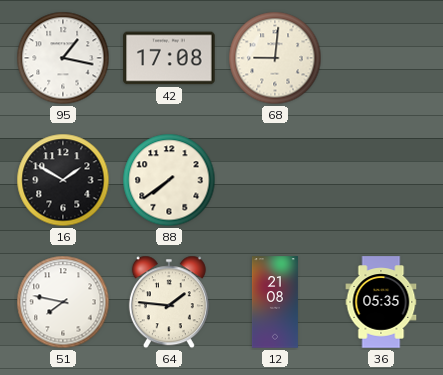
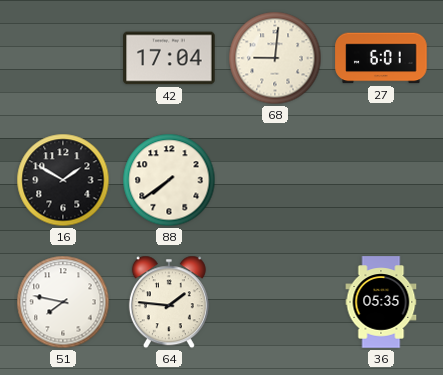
95: 1:17 -> none
42: 17:08 -> 17:04
27: none -> 6:01
12: 21:08 -> none
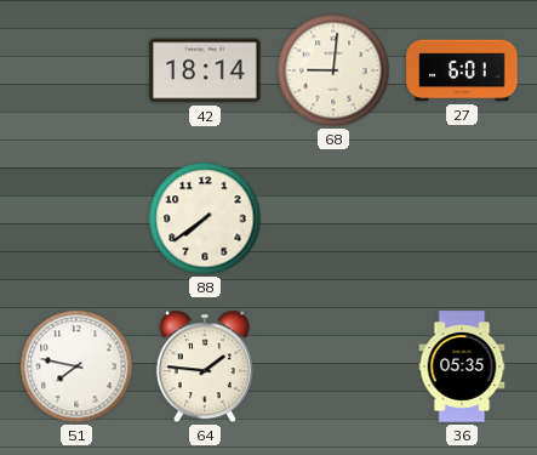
42: 17:04 -> 18:14
16: 1:50 -> none
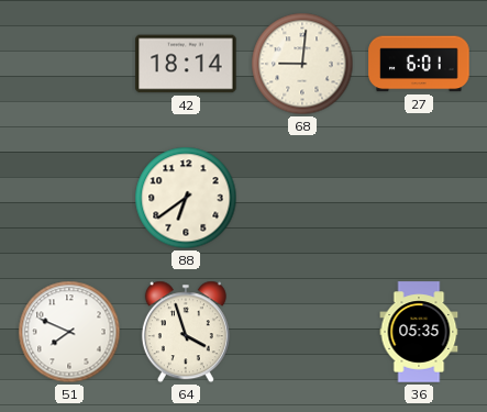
88: 7:39 -> 6:39
51: 7:47 -> 7:49
64: 1:46 -> 3:57
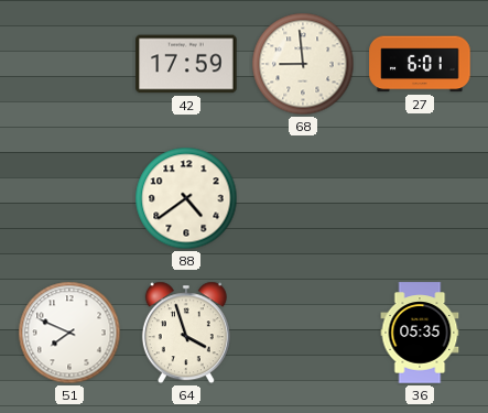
42: 18:14 -> 17:59
68: 9:01 -> 8:59
88: 6:39 -> 4:39
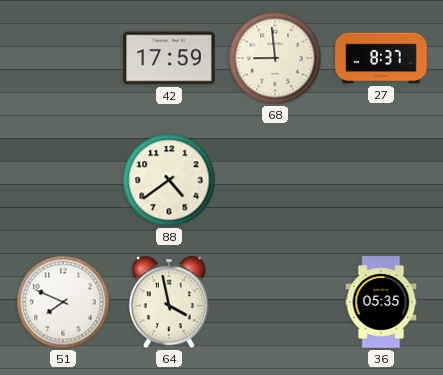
27: 6:01 -> 8:37
64: 3:57 -> 3:58
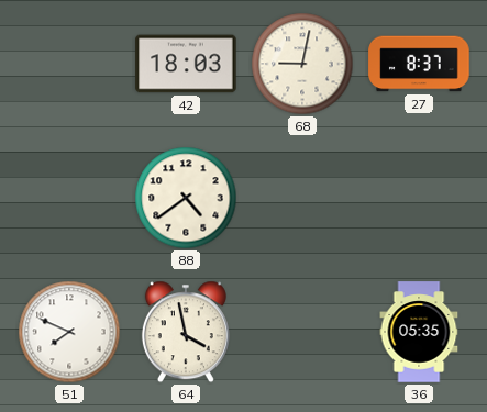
42: 17:59 -> 18:03
68: 8:59 -> 9:02
